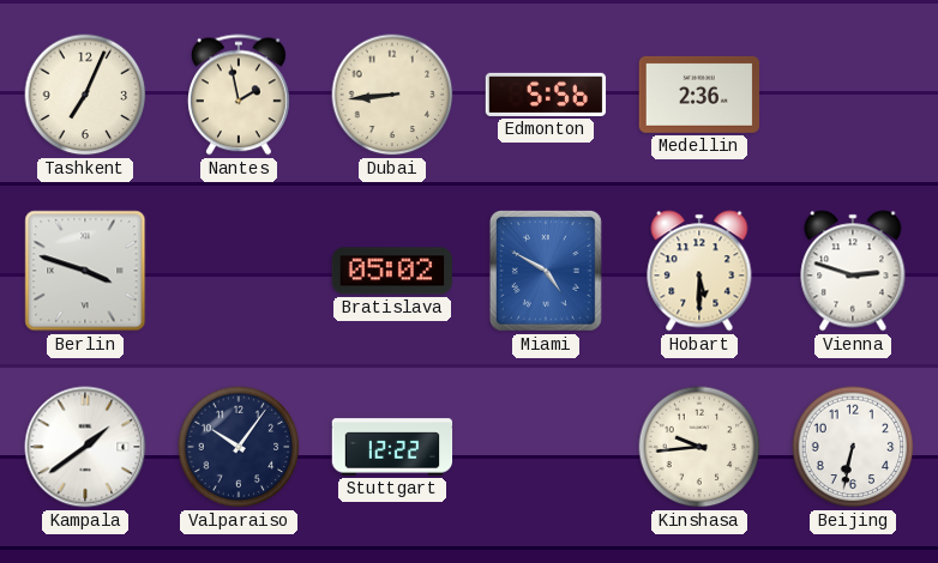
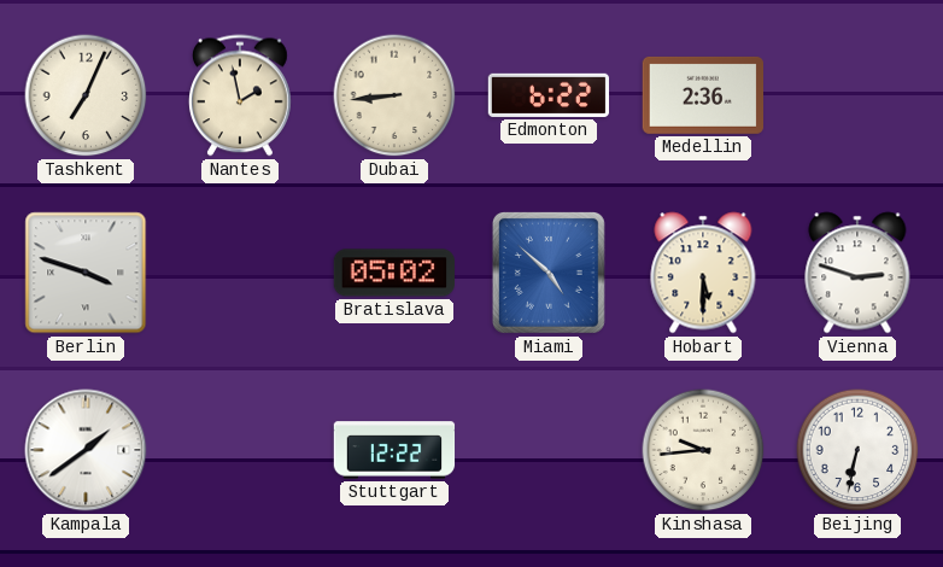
Edmonton: 5:56 -> 6:22
Miami: 4:50 -> 4:52
Valparaiso: 10:06 -> none
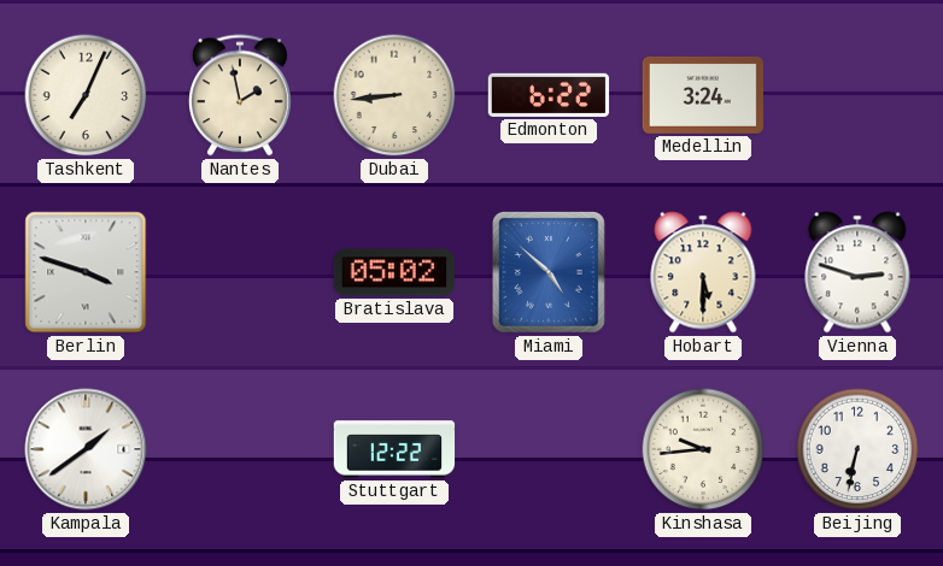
Medellin: 2:36 -> 3:24
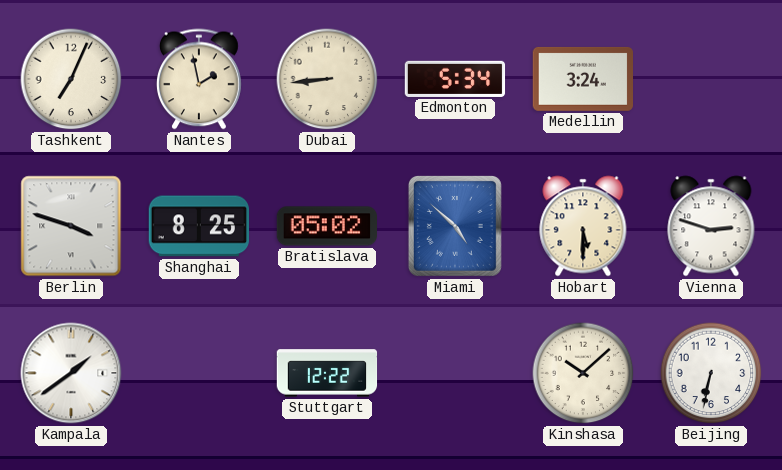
Edmonton: 6:22 -> 5:34
Shanghai: none -> 8:25
Kinshasa: 9:44 -> 10:08
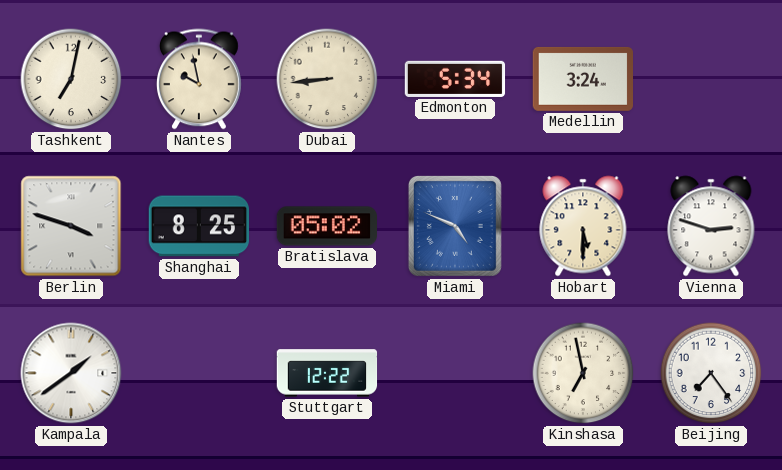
Tashkent: 7:04 -> 7:02
Nantes: 1:58 -> 9:58
Miami: 4:52 -> 4:49
Kinshasa: 10:08 -> 6:58
Beijing: 6:32 -> 7:24
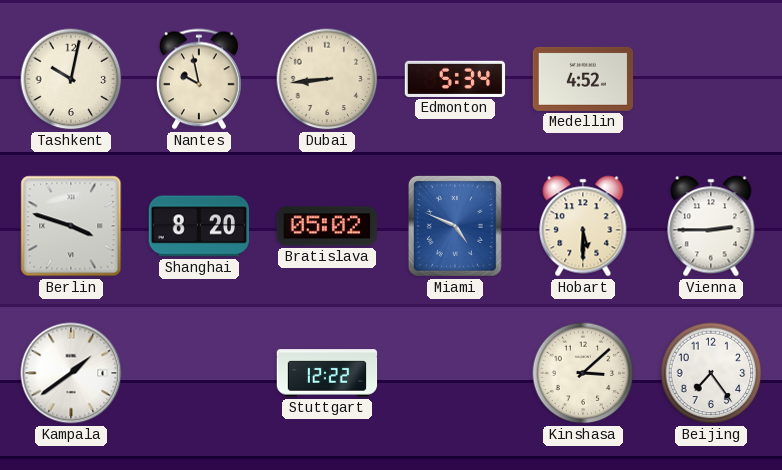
Tashkent: 7:02 -> 10:02
Medellin: 3:24 -> 4:52
Shanghai: 8:25 -> 8:20
Vienna: 2:48 -> 2:45
Kinshasa: 6:58 -> 3:08
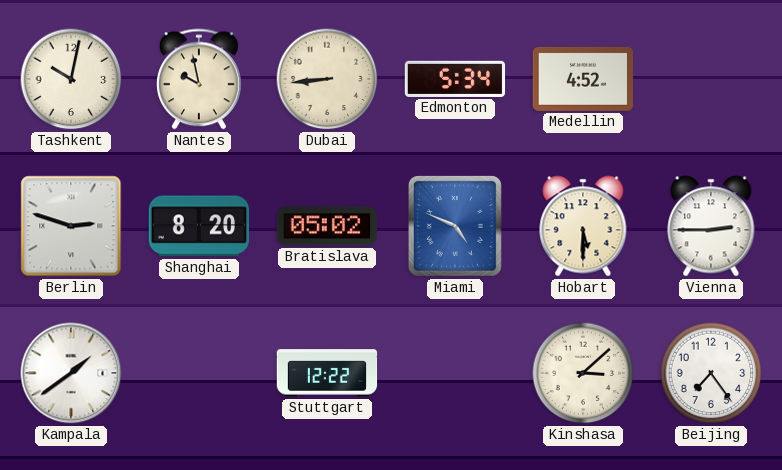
Berlin: 3:48 -> 2:48
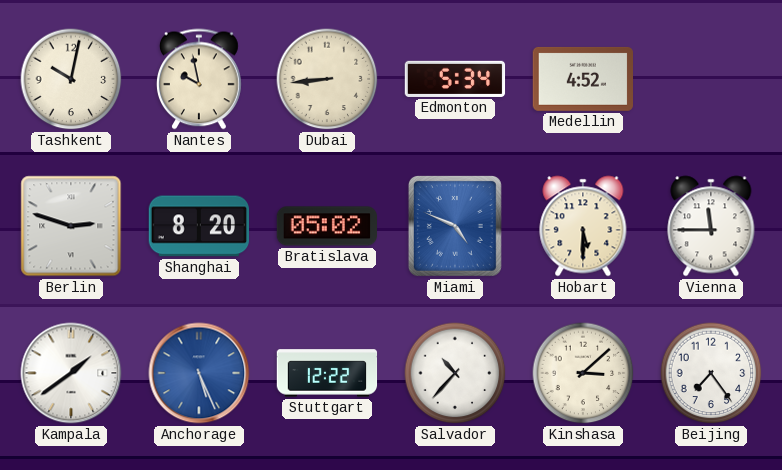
Vienna: 2:45 -> 11:45
Anchorage: none -> 5:26
Salvador: none -> 10:37
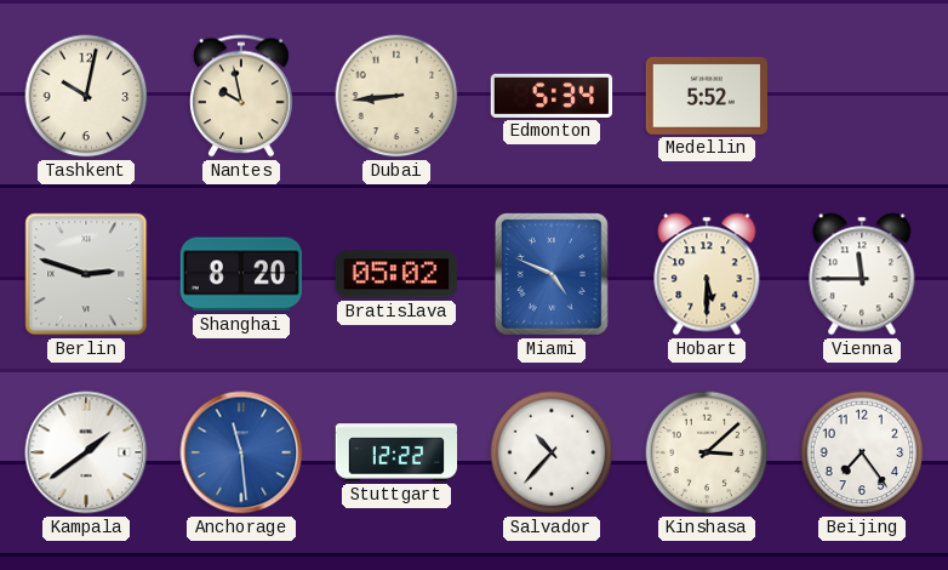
Medellin: 4:52 -> 5:52
Anchorage: 5:26 -> 11:29
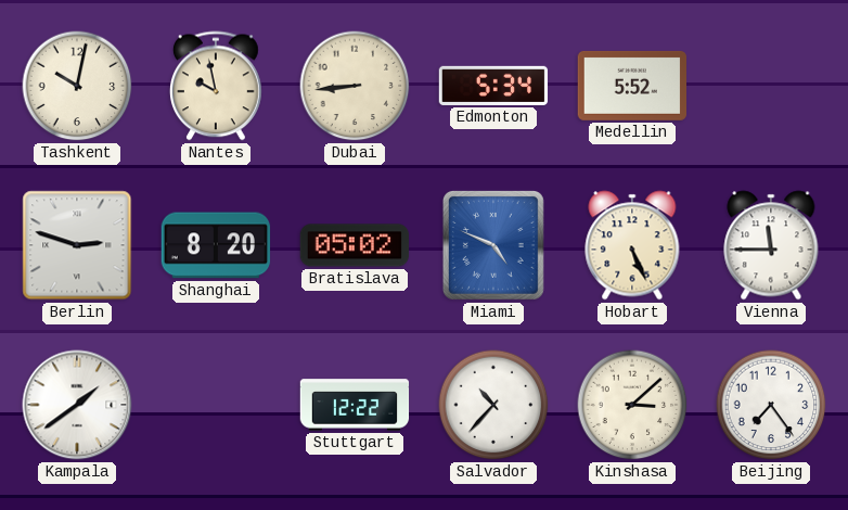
Hobart: 5:30 -> 5:26
Anchorage: 11:29 -> none
